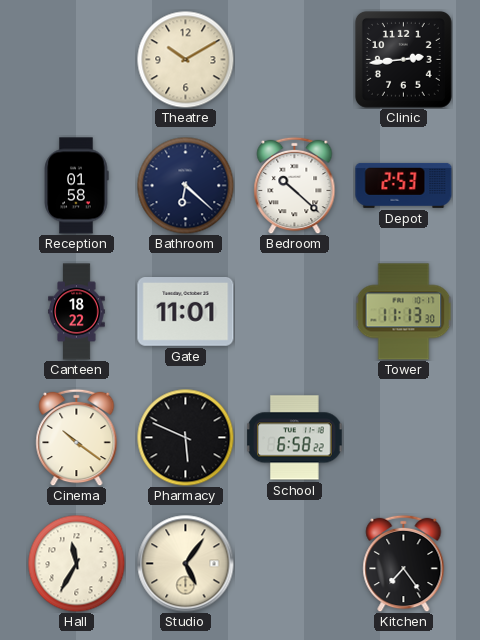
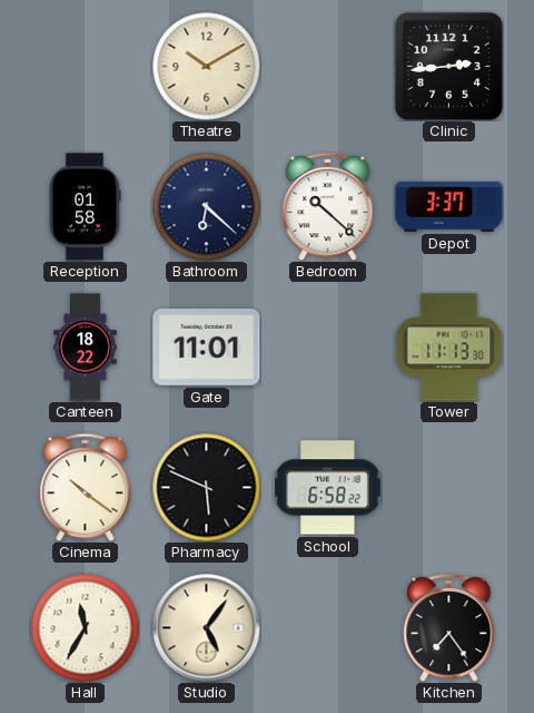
Depot: 2:53 -> 3:37
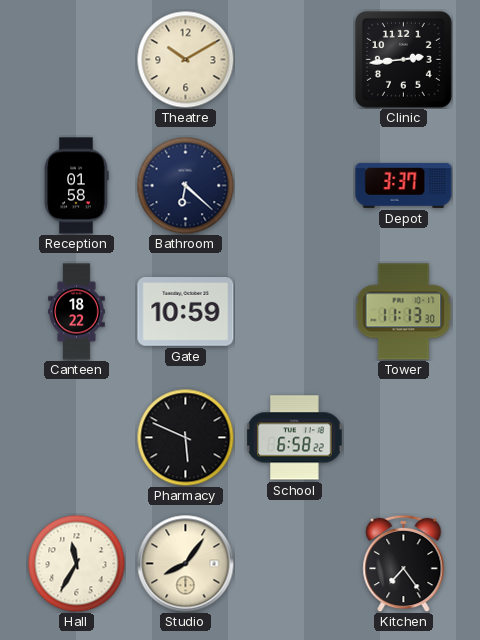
Bedroom: 10:22 -> none
Gate: 11:01 -> 10:59
Cinema: 10:21 -> none
Studio: 5:06 -> 8:06
